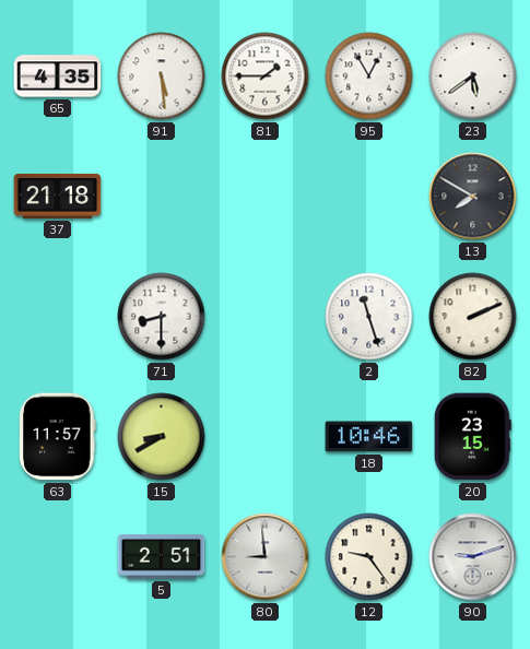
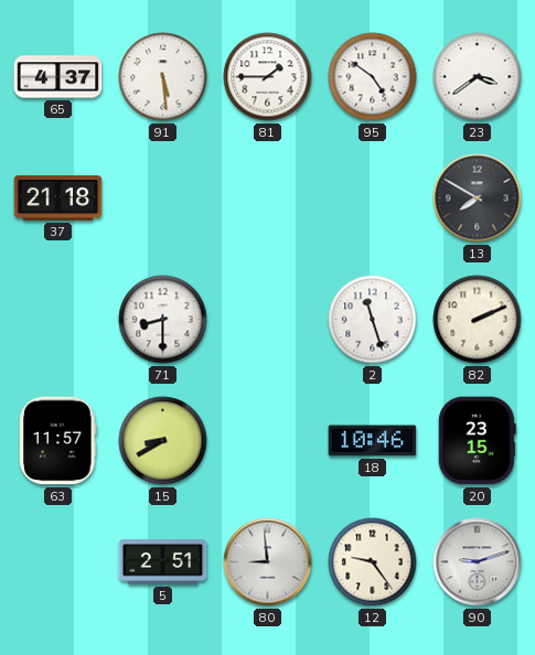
65: 4:35 -> 4:37
95: 12:55 -> 4:51
23: 5:39 -> 3:39
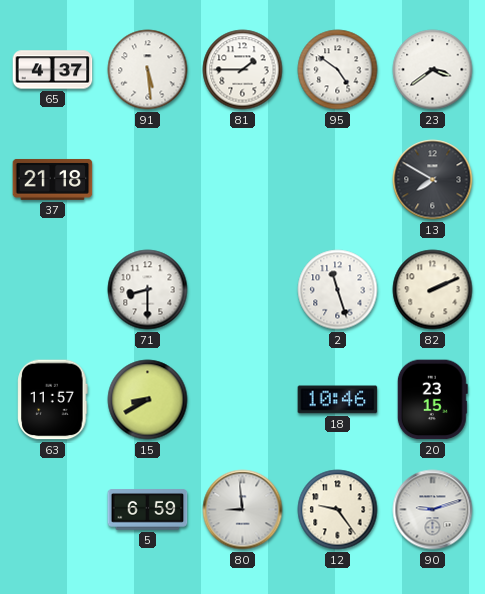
5: 2:51 -> 6:59
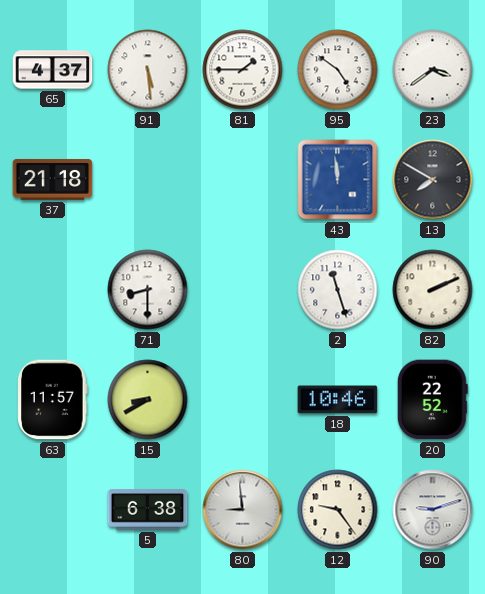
43: none -> 11:59
20: 23:15 -> 22:52
5: 6:59 -> 6:38
